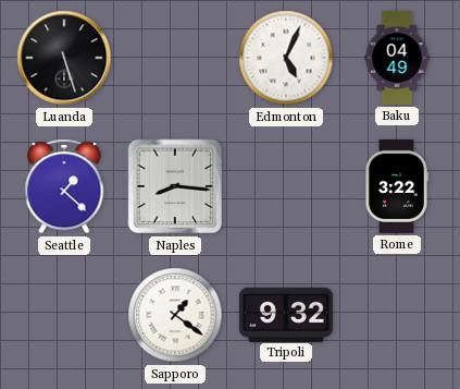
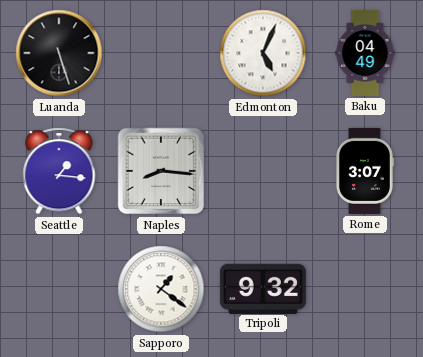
Seattle: 1:22 -> 1:16
Rome: 3:22 -> 3:07
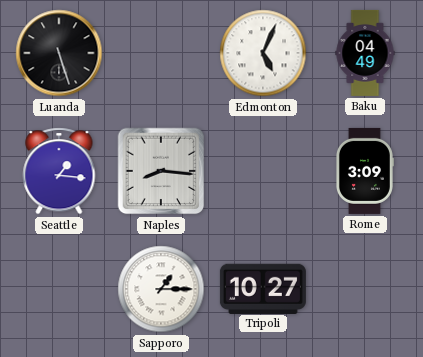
Rome: 3:07 -> 3:09
Sapporo: 1:21 -> 1:15
Tripoli: 9:32 -> 10:27
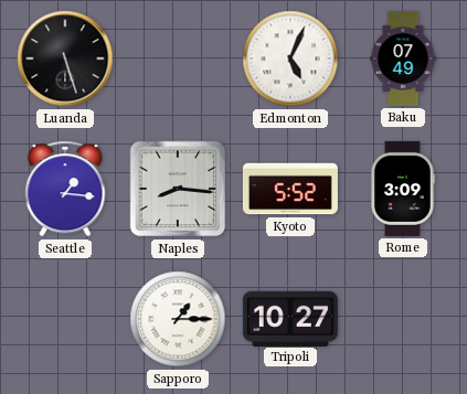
Baku: 04:49 -> 07:49
Kyoto: none -> 5:52
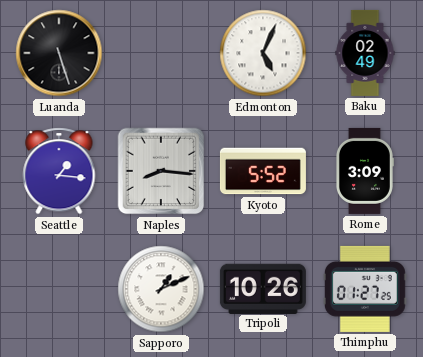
Baku: 07:49 -> 02:49
Sapporo: 1:15 -> 1:11
Tripoli: 10:27 -> 10:26
Thimphu: none -> 01:27
